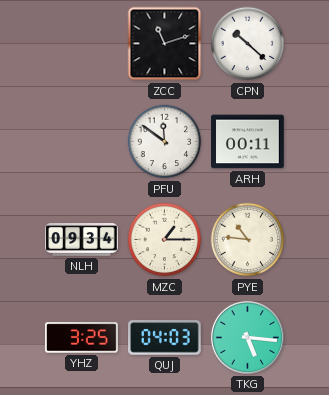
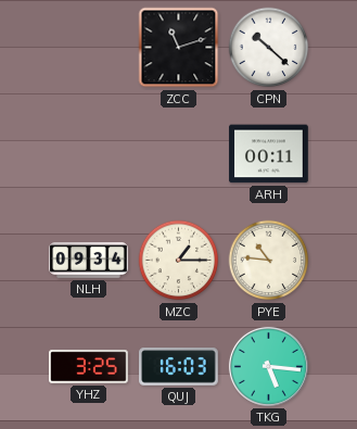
PFU: 11:51 -> none
QUJ: 04:03 -> 16:03
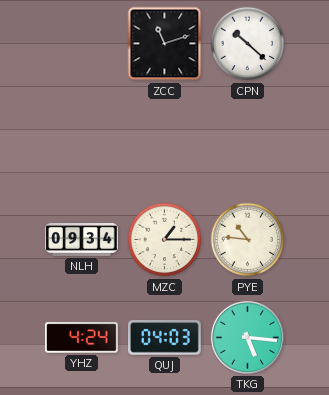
ARH: 00:11 -> none
YHZ: 3:25 -> 4:24
QUJ: 16:03 -> 04:03
